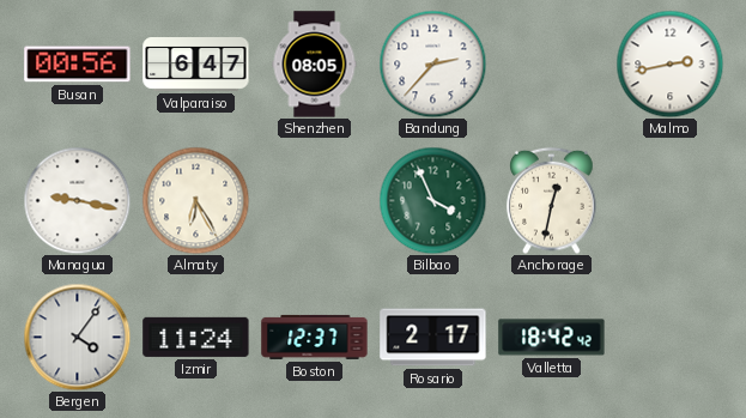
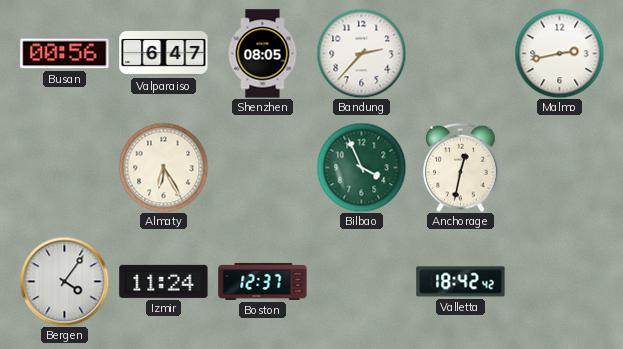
Managua: 9:17 -> none
Rosario: 2:17 -> none
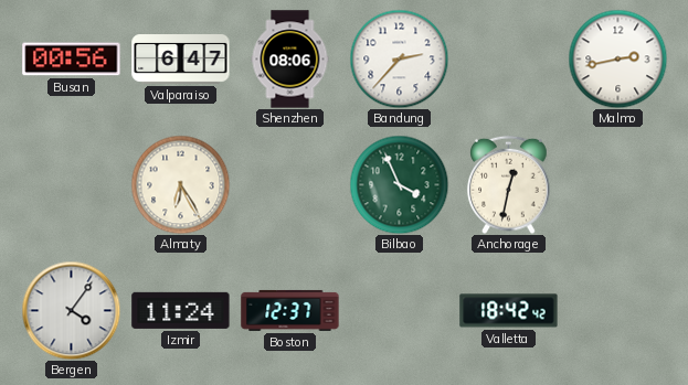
Shenzhen: 08:05 -> 08:06
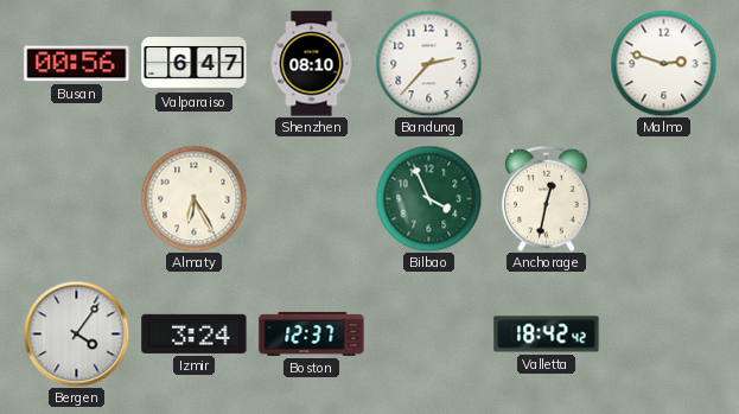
Shenzhen: 08:06 -> 08:10
Malmo: 2:43 -> 2:48
Izmir: 11:24 -> 3:24
